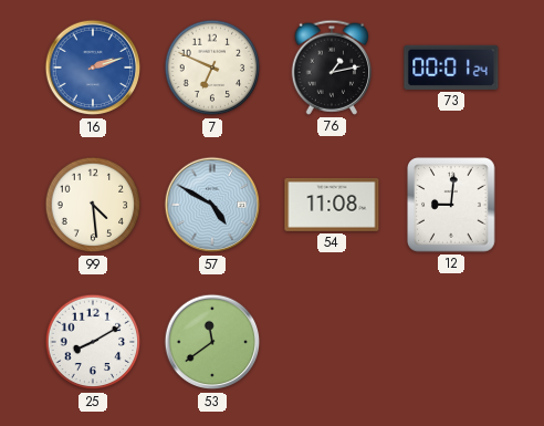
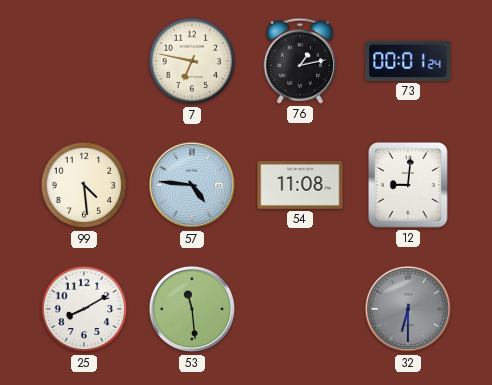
16: 2:12 -> none
7: 6:49 -> 6:47
57: 4:50 -> 4:46
53: 11:39 -> 11:29
32: none -> 6:30
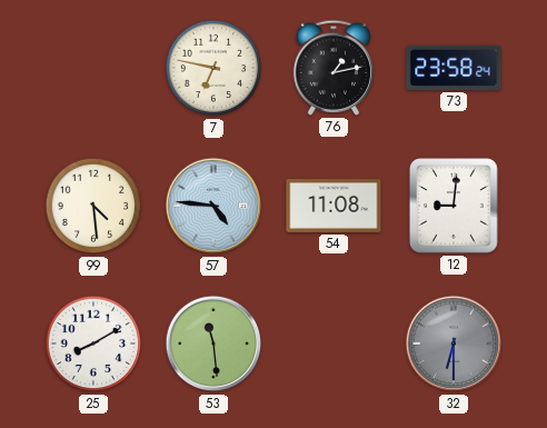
73: 00:01 -> 23:58
